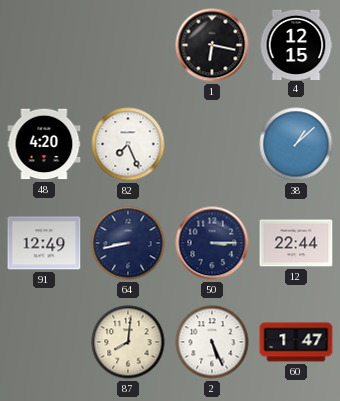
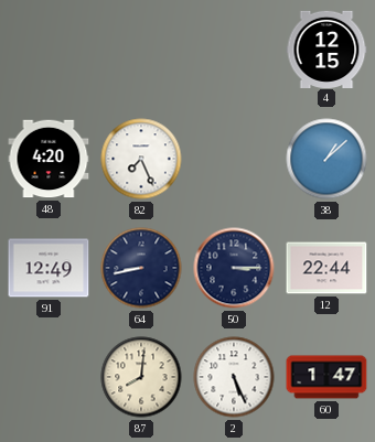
1: 6:17 -> none
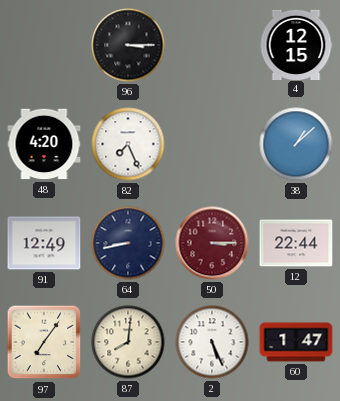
96: none -> 3:15
50 dial: navy -> burgundy
97: none -> 7:06
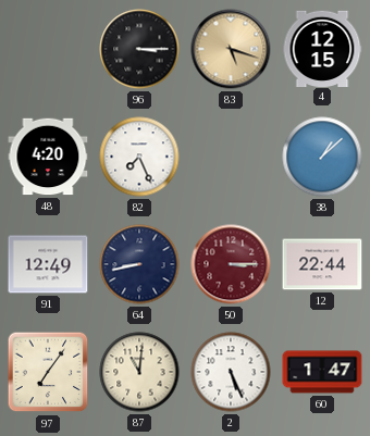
83: none -> 5:18
87: 8:01 -> 11:01
